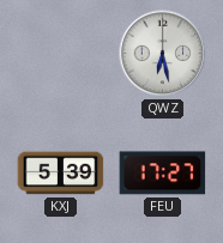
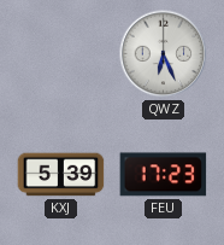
QWZ: 6:28 -> 6:26
FEU: 17:27 -> 17:23
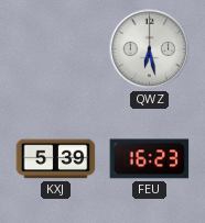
QWZ: 6:26 -> 6:28
FEU: 17:23 -> 16:23
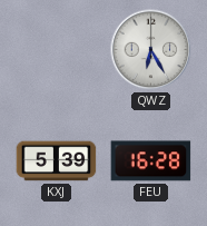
QWZ: 6:28 -> 6:25
FEU: 16:23 -> 16:28
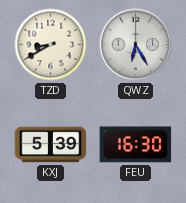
TZD: none -> 8:40
FEU: 16:28 -> 16:30
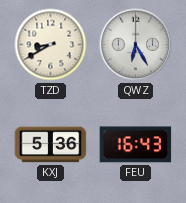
KXJ: 5:39 -> 5:36
FEU: 16:30 -> 16:43
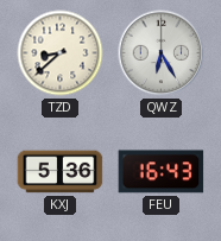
TZD: 8:40 -> 8:38
